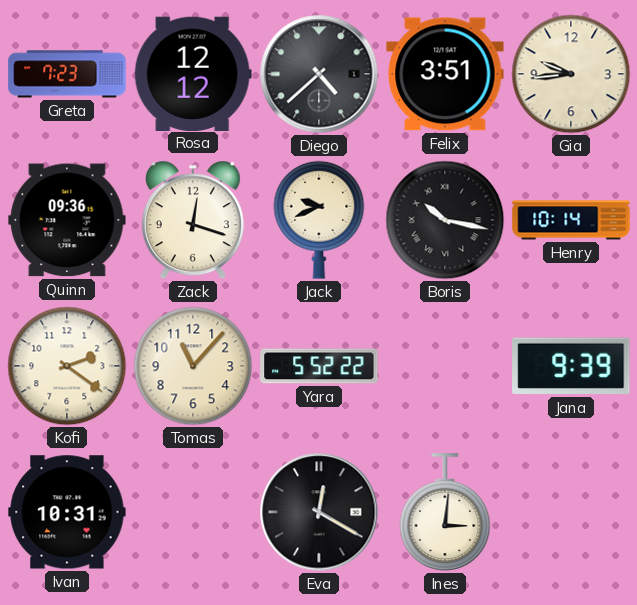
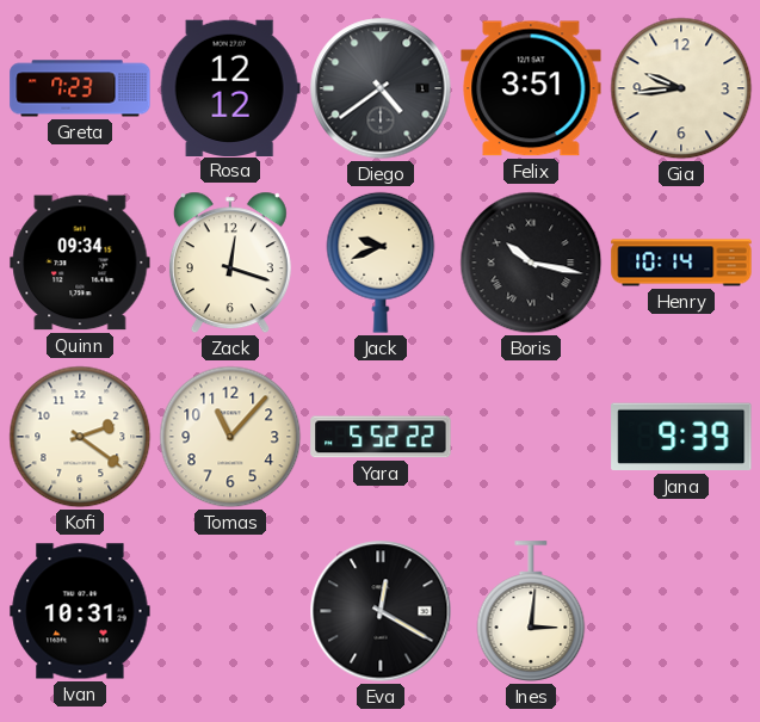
Diego: 4:38 -> 4:39
Quinn: 09:36 -> 09:34
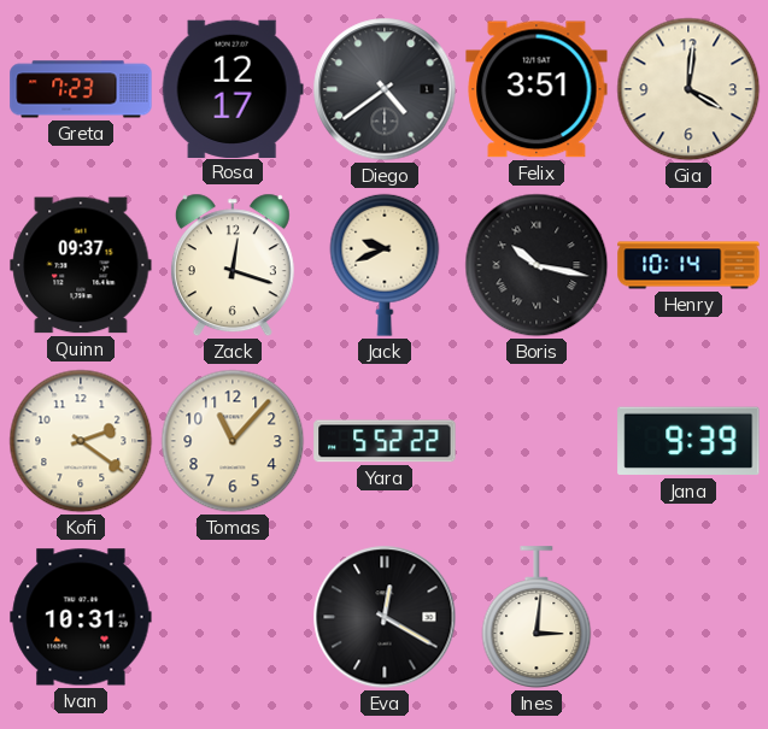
Rosa: 12:12 -> 12:17
Gia: 9:44 -> 4:01
Quinn: 09:34 -> 09:37
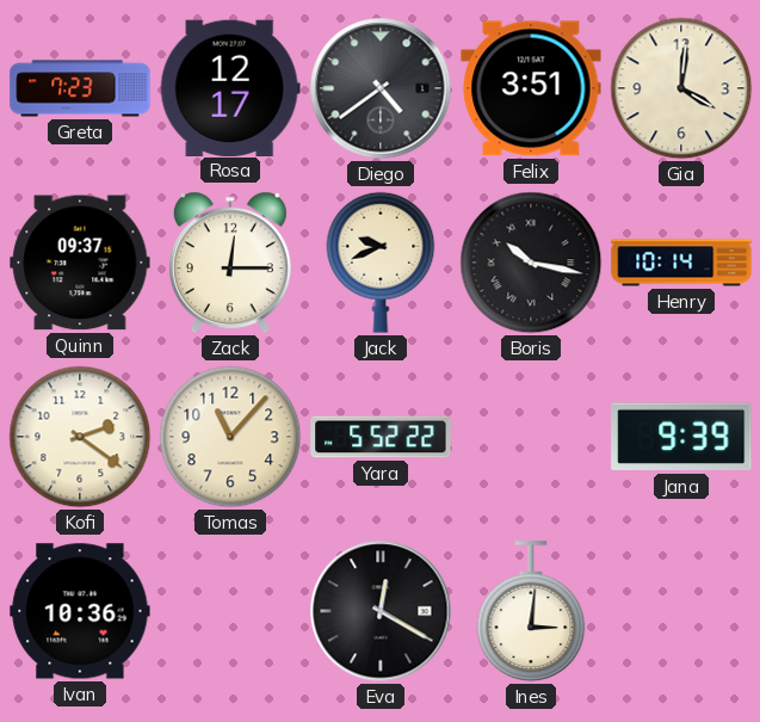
Zack: 12:18 -> 12:15
Ivan: 10:31 -> 10:36
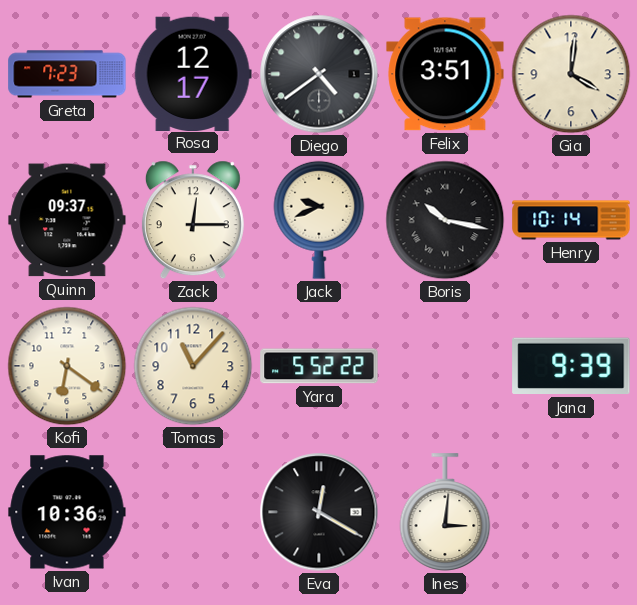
Kofi: 2:21 -> 6:21
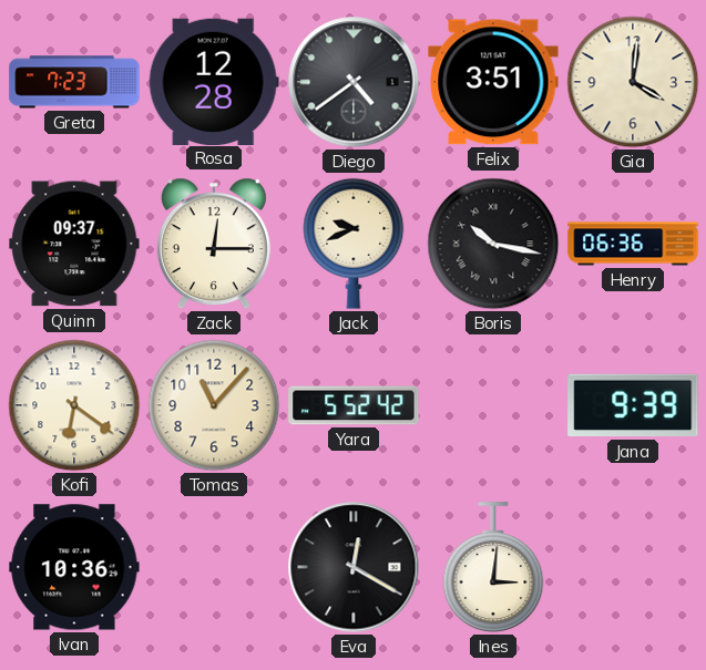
Rosa: 12:17 -> 12:28
Henry: 10:14 -> 06:36
Yara: 5:52:22 -> 5:52:42
